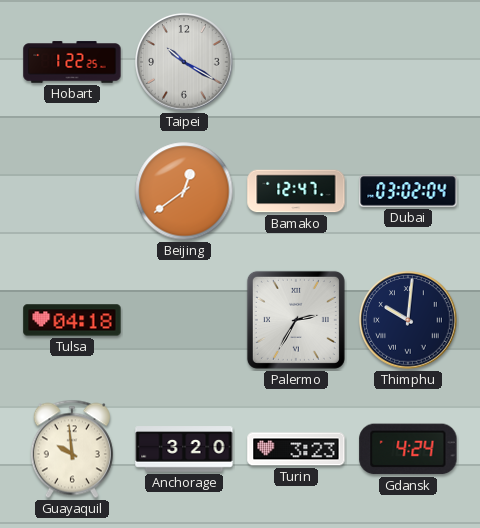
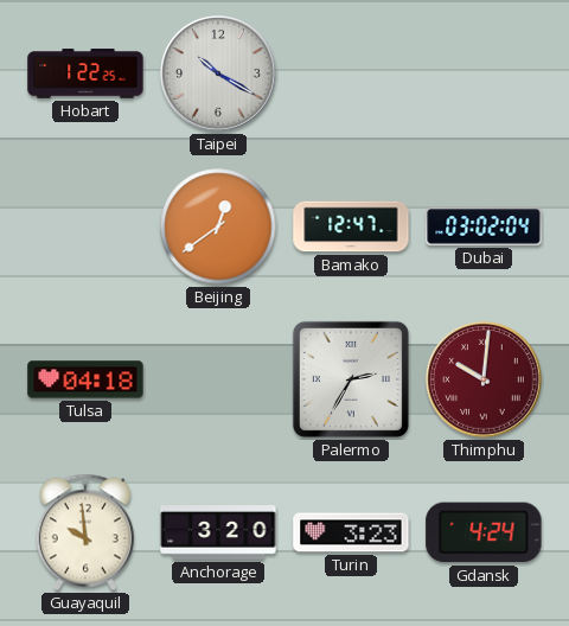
Thimphu dial: navy -> burgundy
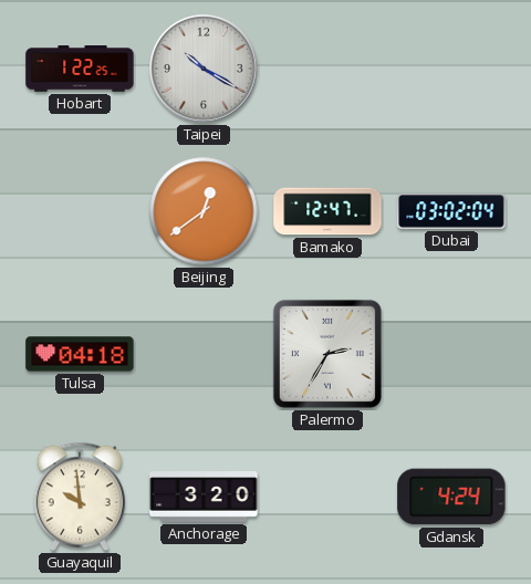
Thimphu: 10:01 -> none
Turin: 3:23 -> none
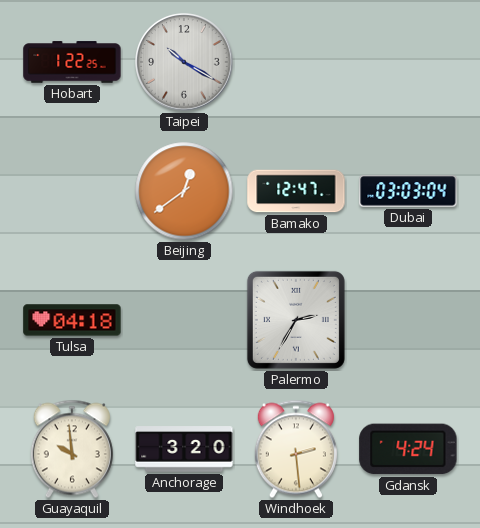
Dubai: 03:02 -> 03:03
Windhoek: none -> 2:29
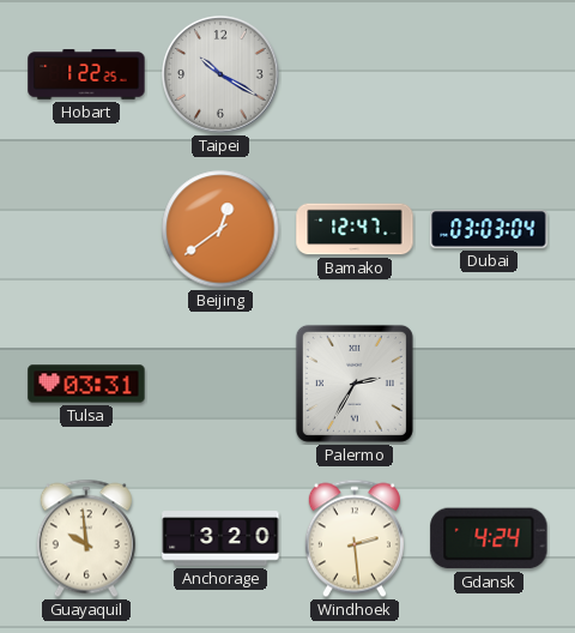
Tulsa: 04:18 -> 03:31
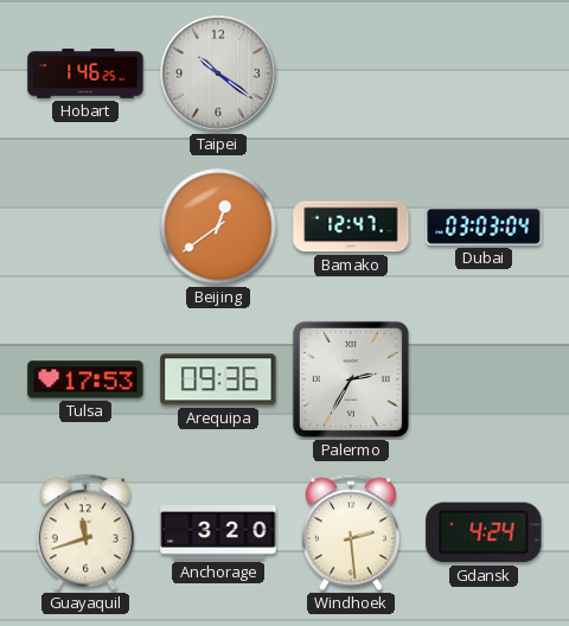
Hobart: 1:22 -> 1:46
Taipei: 10:20 -> 10:21
Tulsa: 03:31 -> 17:53
Arequipa: none -> 09:36
Guayaquil: 9:59 -> 11:42
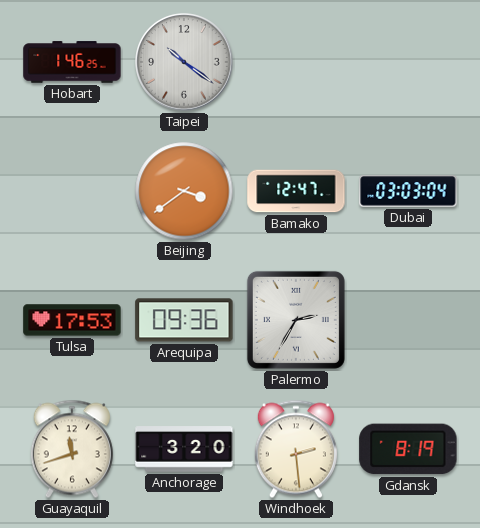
Beijing: 12:39 -> 3:39
Gdansk: 4:24 -> 8:19
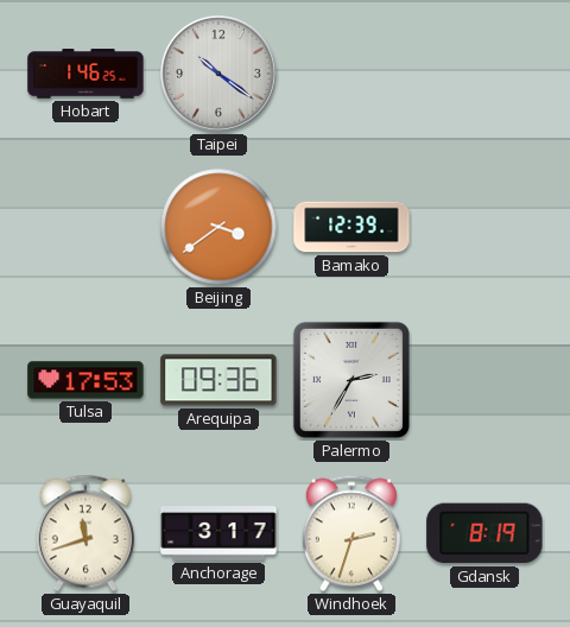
Bamako: 12:47 -> 12:39
Dubai: 03:03 -> none
Anchorage: 3:20 -> 3:17
Windhoek: 2:29 -> 2:33
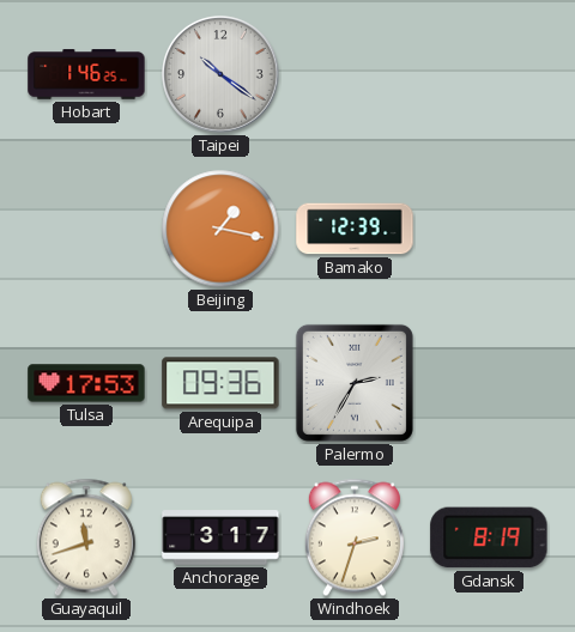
Beijing: 3:39 -> 1:17
